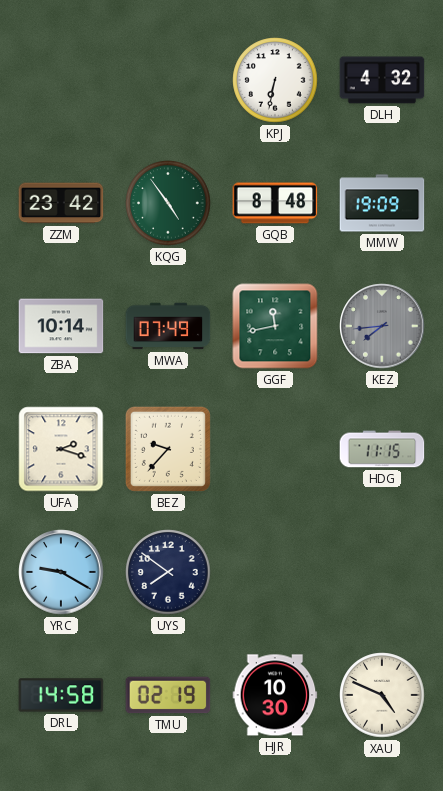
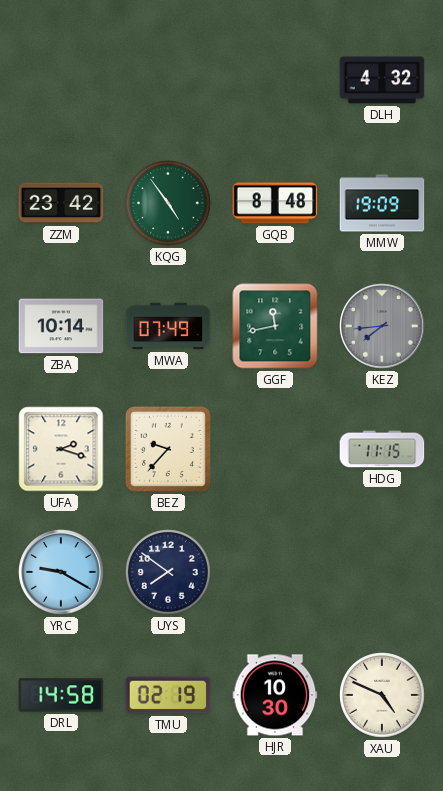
KPJ: 6:32 -> none
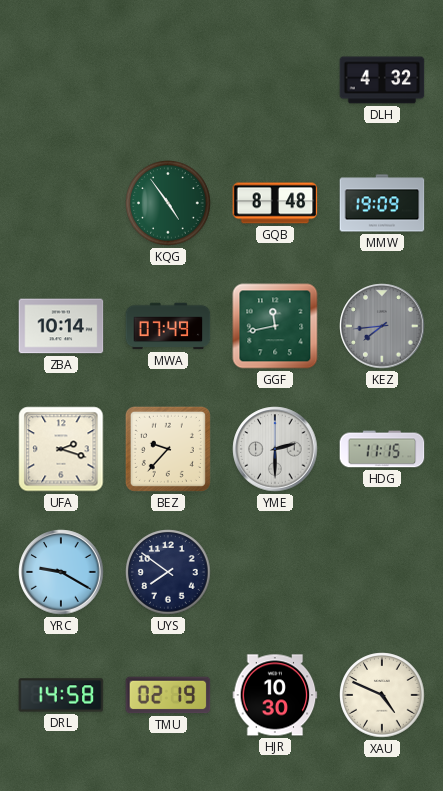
ZZM: 23:42 -> none
YME: none -> 2:30
